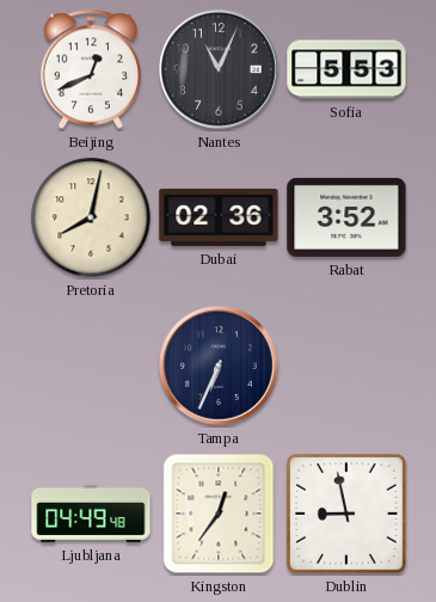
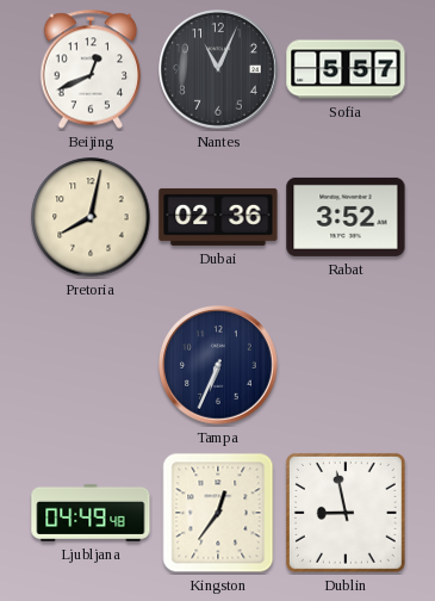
Sofia: 5:53 -> 5:57
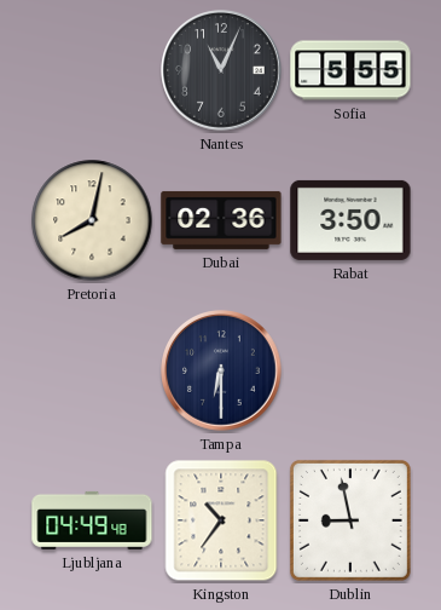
Beijing: 12:41 -> none
Sofia: 5:57 -> 5:55
Rabat: 3:52 -> 3:50
Tampa: 6:34 -> 6:30
Kingston: 12:36 -> 10:36
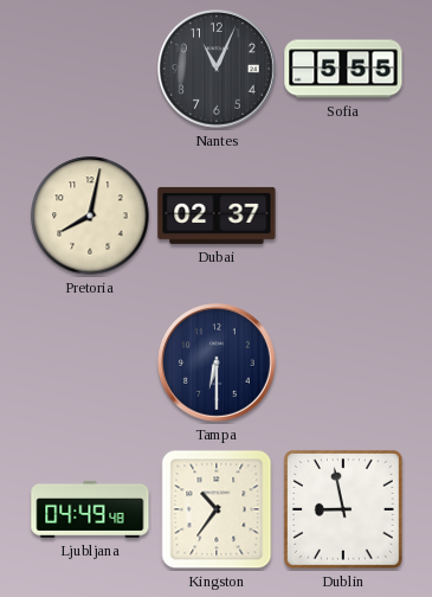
Dubai: 02:36 -> 02:37
Rabat: 3:50 -> none
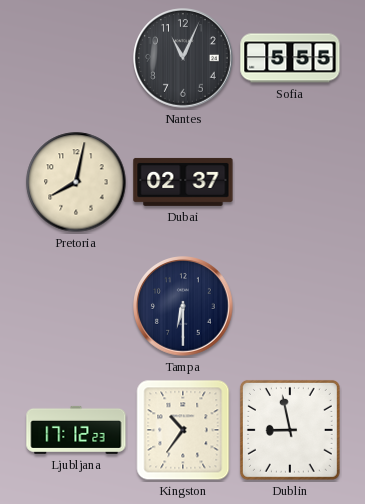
Ljubljana: 04:49 -> 17:12
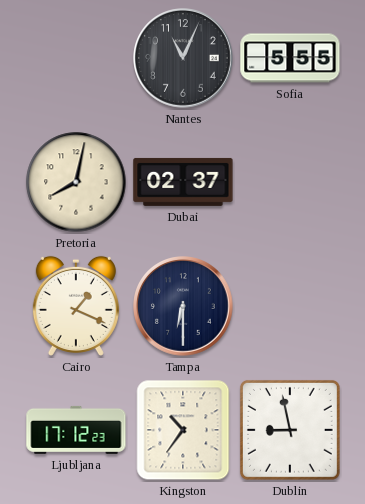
Cairo: none -> 1:19
